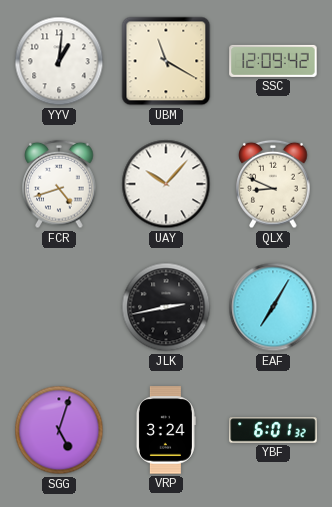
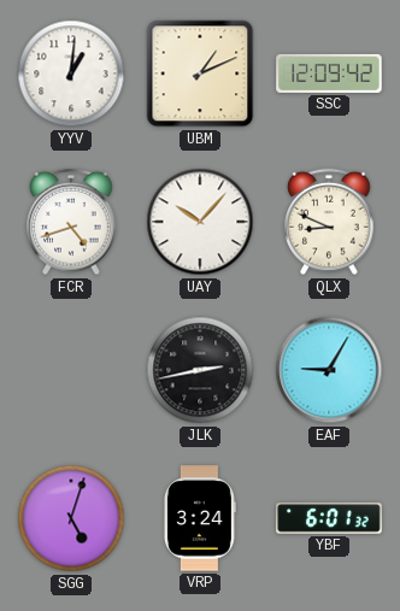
UBM: 11:20 -> 1:11
EAF: 7:05 -> 9:05
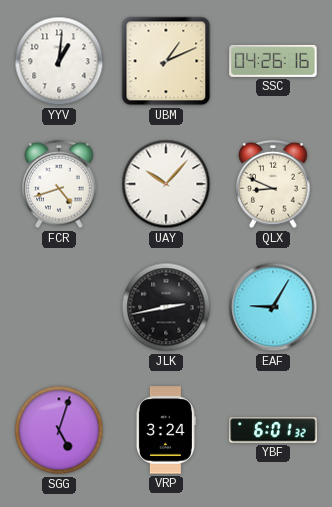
SSC: 12:09 -> 04:26
